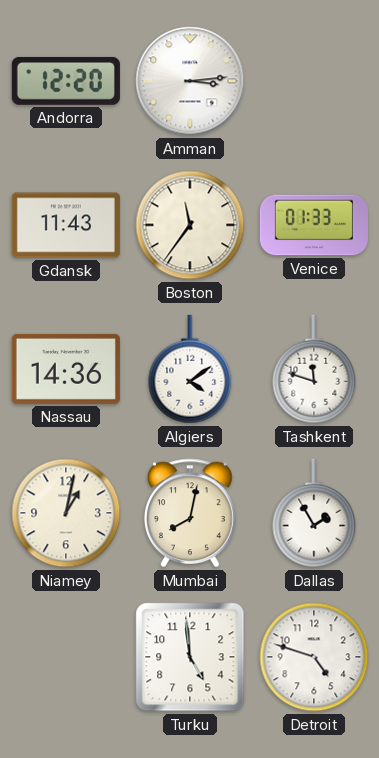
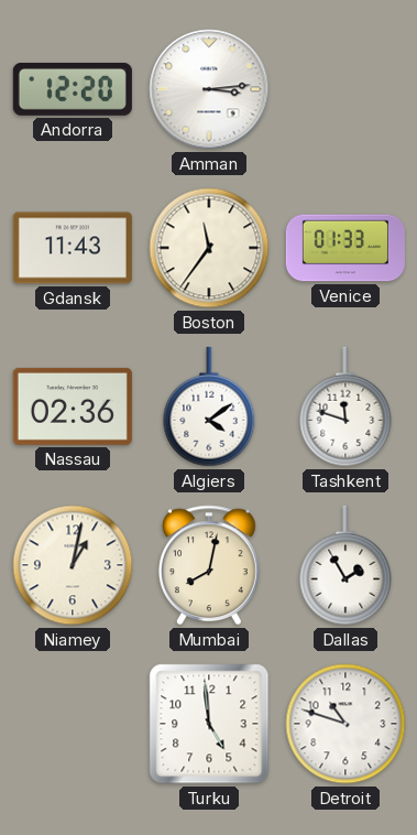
Nassau: 14:36 -> 02:36
Detroit: 4:48 -> 10:48
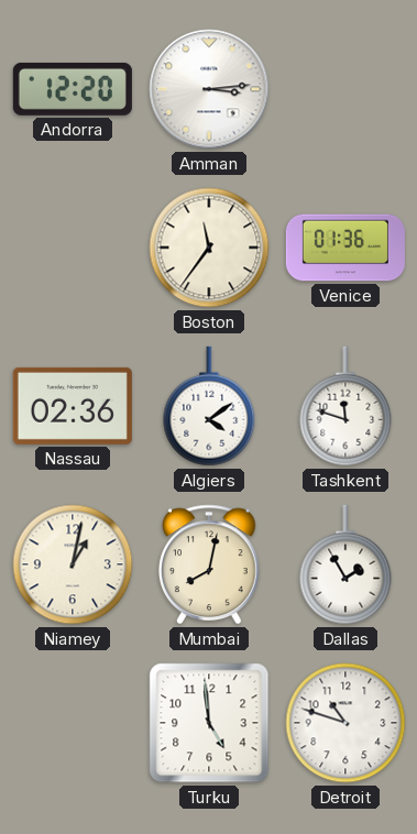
Gdansk: 11:43 -> none
Venice: 01:33 -> 01:36
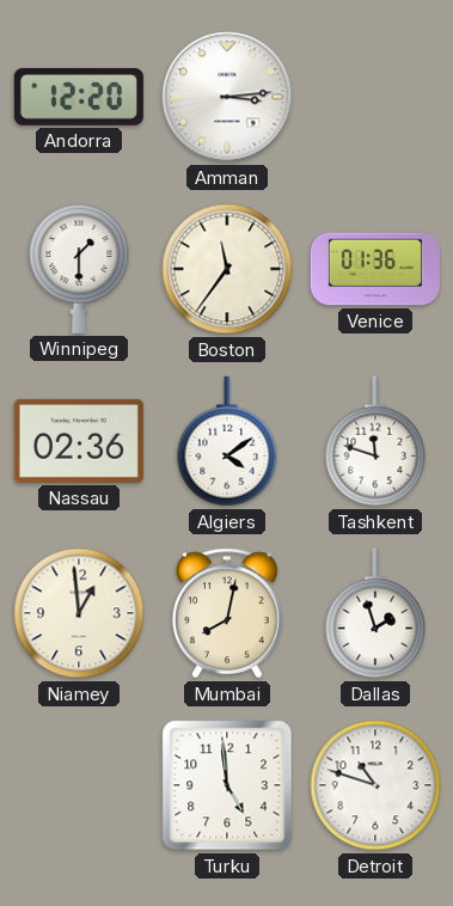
Winnipeg: none -> 1:30
Niamey: 1:02 -> 12:59
Dallas: 1:55 -> 1:57
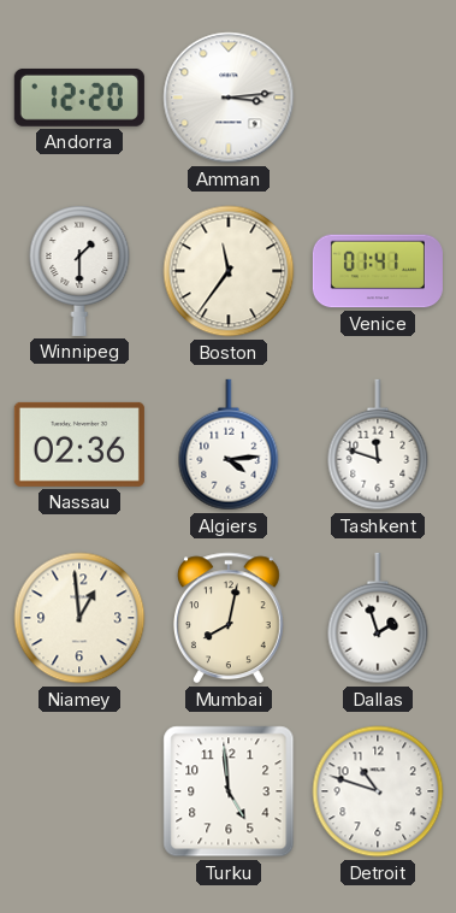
Venice: 01:36 -> 01:41
Algiers: 4:09 -> 4:14
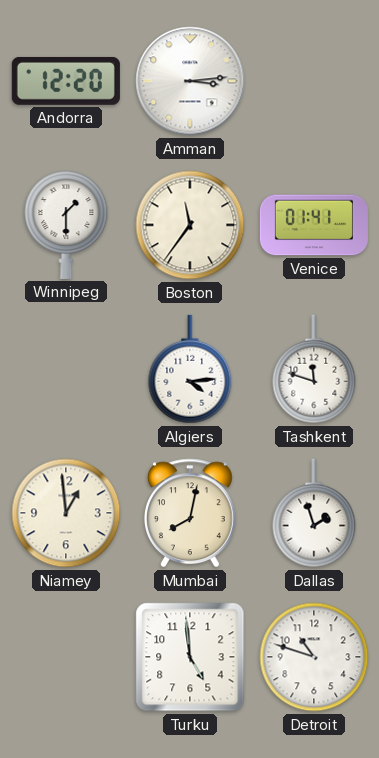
Nassau: 02:36 -> none
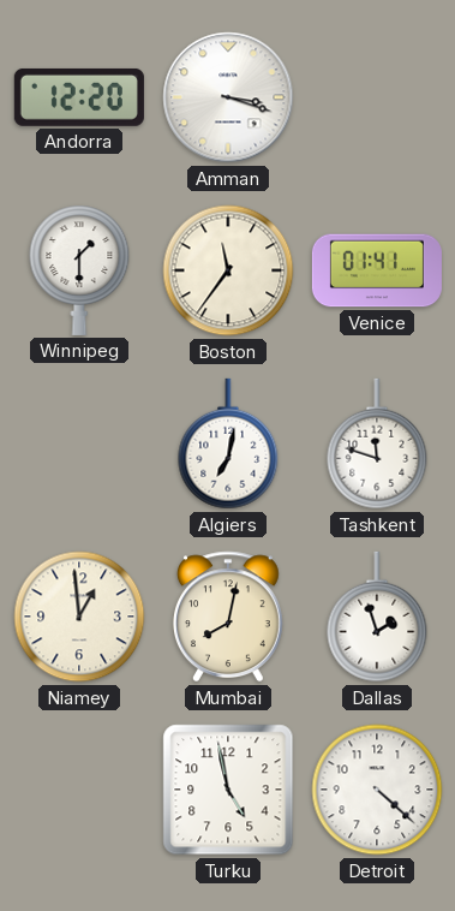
Amman: 3:14 -> 3:18
Algiers: 4:14 -> 7:02
Turku: 4:59 -> 4:58
Detroit: 10:48 -> 4:22
